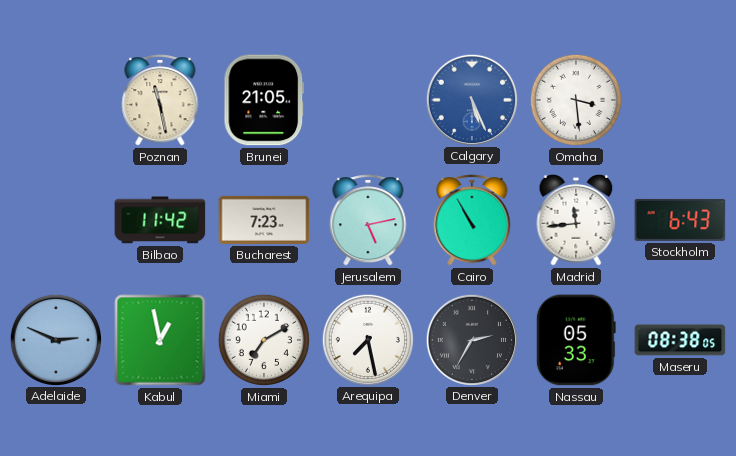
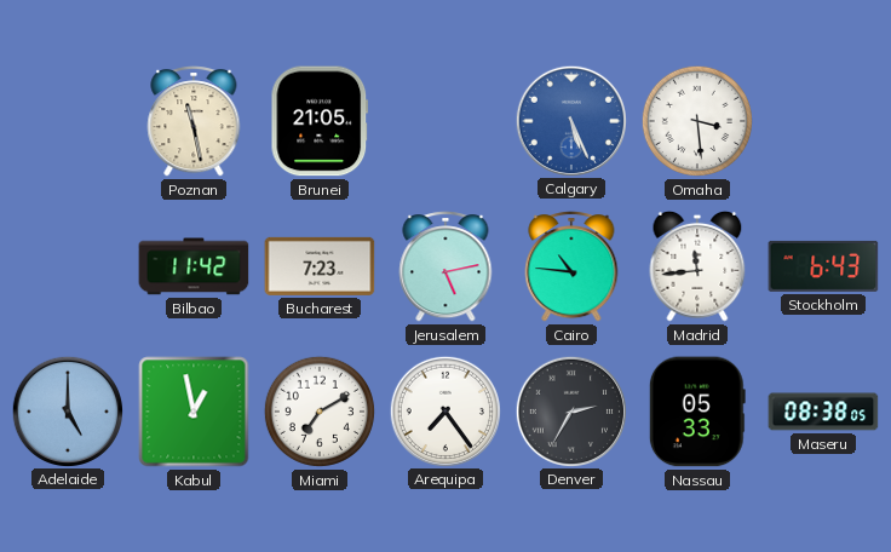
Cairo: 10:55 -> 10:46
Adelaide: 2:49 -> 5:00
Arequipa: 7:28 -> 7:24
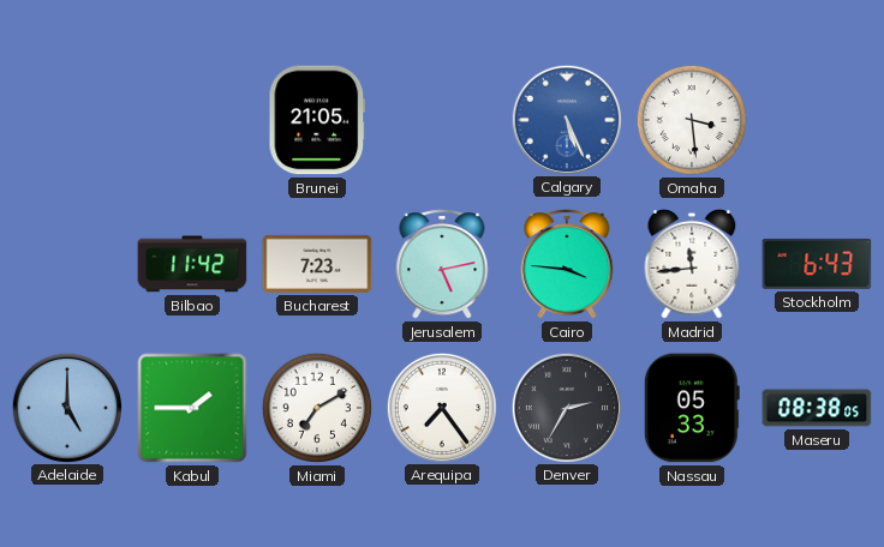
Poznan: 11:28 -> none
Cairo: 10:46 -> 3:46
Kabul: 12:58 -> 1:45
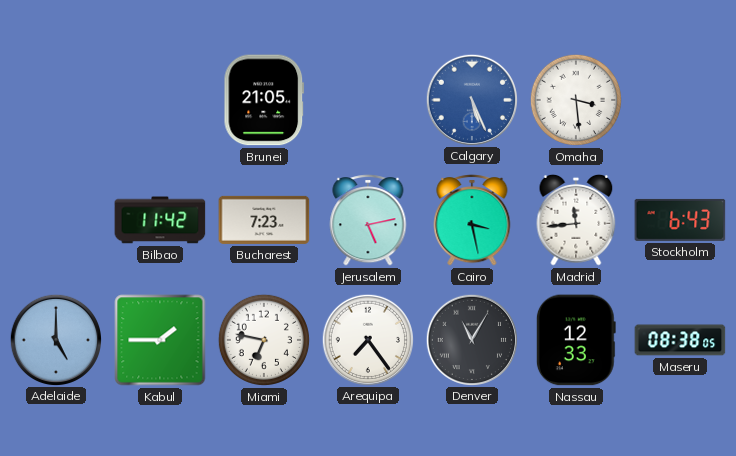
Cairo: 3:46 -> 3:28
Miami: 7:10 -> 6:47
Denver: 2:35 -> 11:05
Nassau: 05:33 -> 12:33
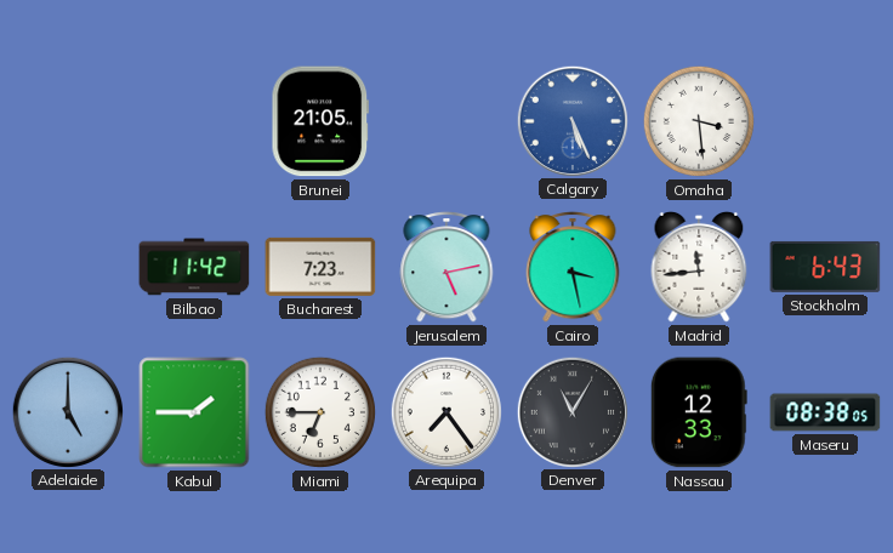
Miami: 6:47 -> 6:45
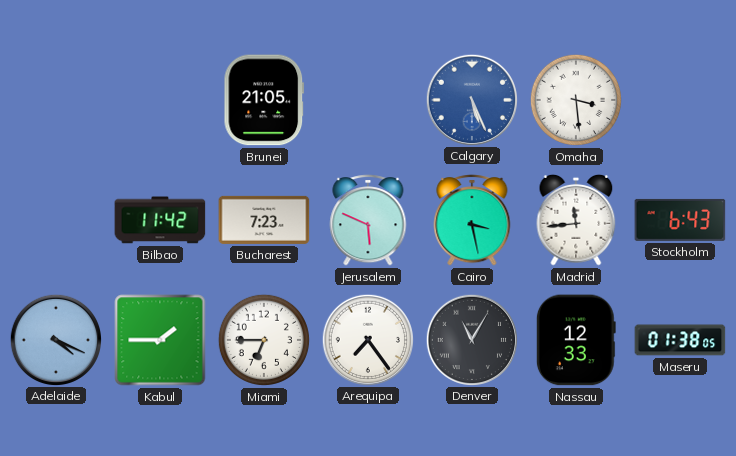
Jerusalem: 5:13 -> 5:49
Adelaide: 5:00 -> 4:19
Maseru: 08:38 -> 01:38
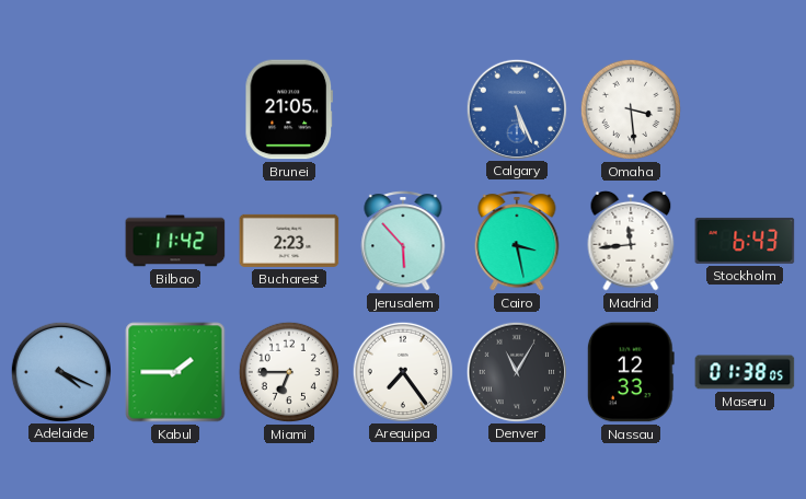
Bucharest: 7:23 -> 2:23
Jerusalem: 5:49 -> 5:53
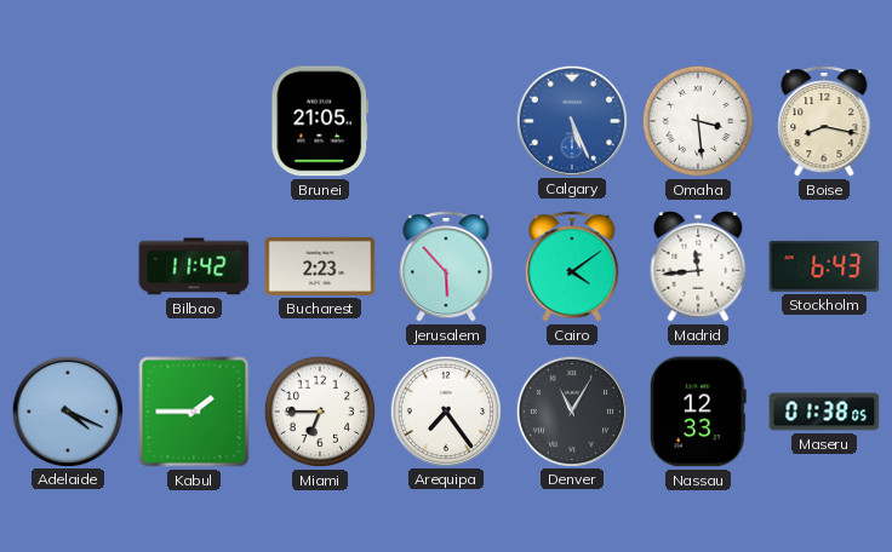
Boise: none -> 8:17
Cairo: 3:28 -> 4:09
